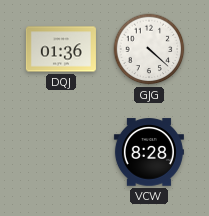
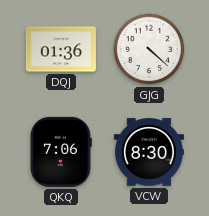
QKQ: none -> 7:06
VCW: 8:28 -> 8:30
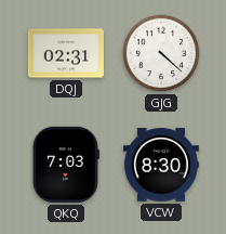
DQJ: 01:36 -> 02:31
QKQ: 7:06 -> 7:03
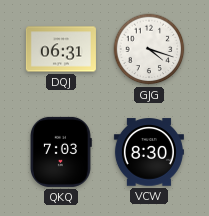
DQJ: 02:31 -> 06:31
GJG: 4:22 -> 4:18
